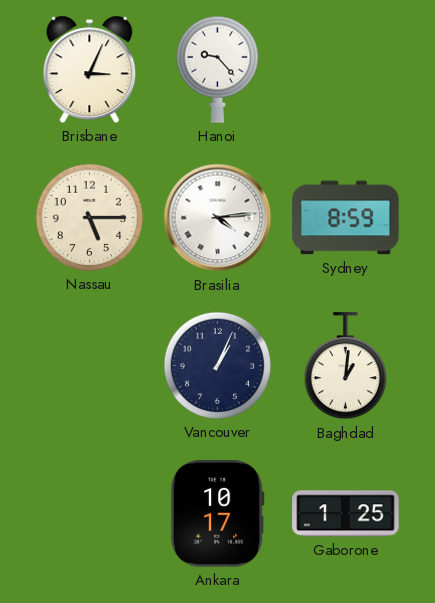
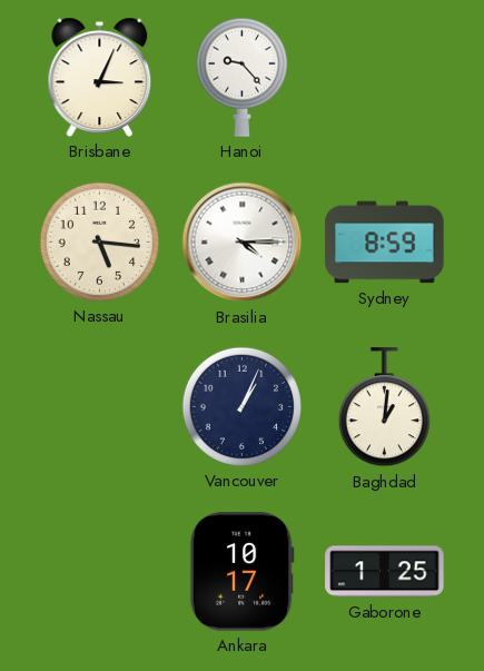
Nassau: 5:15 -> 5:16
Brasilia: 4:14 -> 4:15
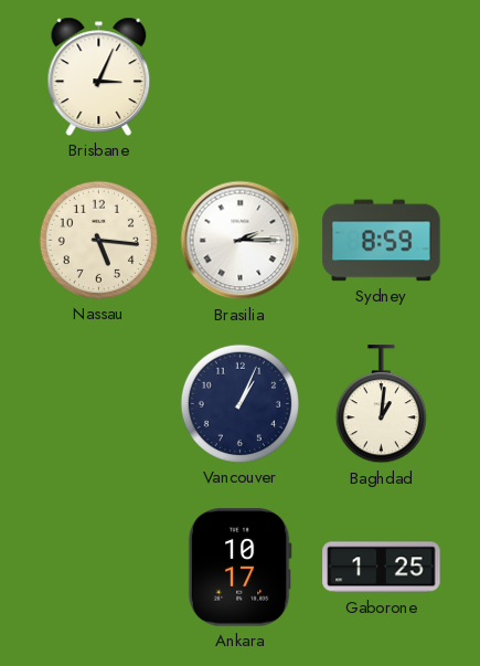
Hanoi: 9:23 -> none
Brasilia: 4:15 -> 2:15
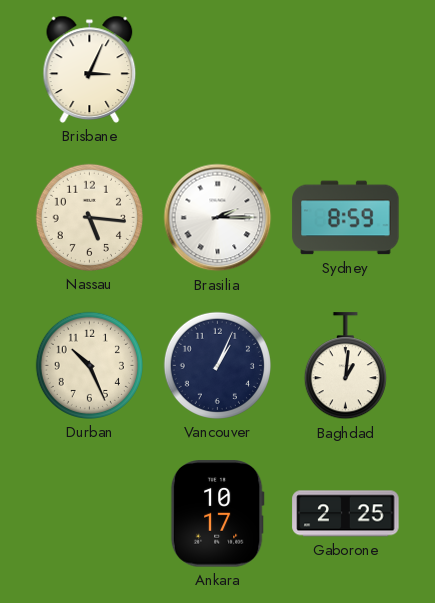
Durban: none -> 10:26
Gaborone: 1:25 -> 2:25
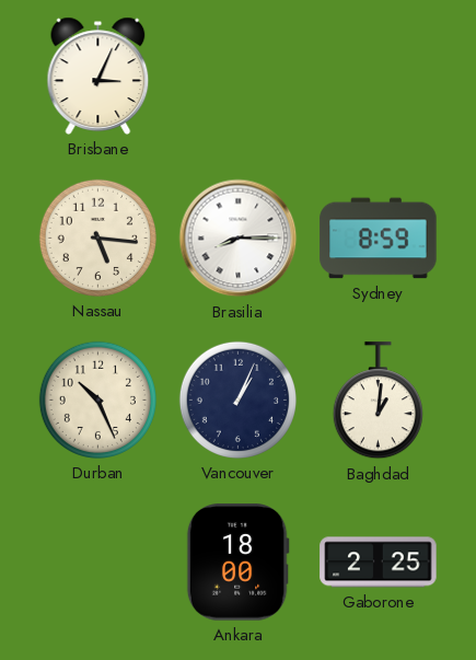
Brasilia: 2:15 -> 8:15
Ankara: 10:17 -> 18:00
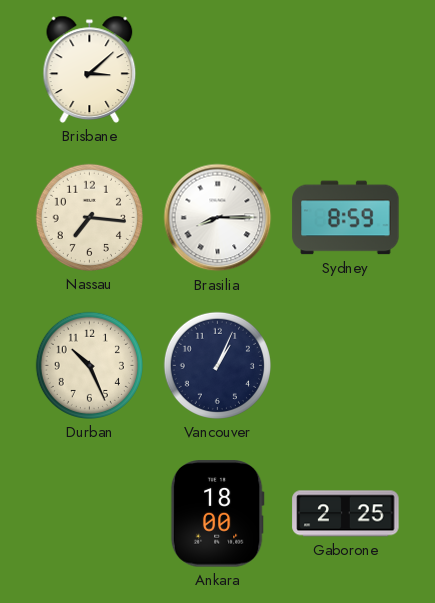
Brisbane: 3:04 -> 3:08
Nassau: 5:16 -> 7:16
Baghdad: 1:01 -> none
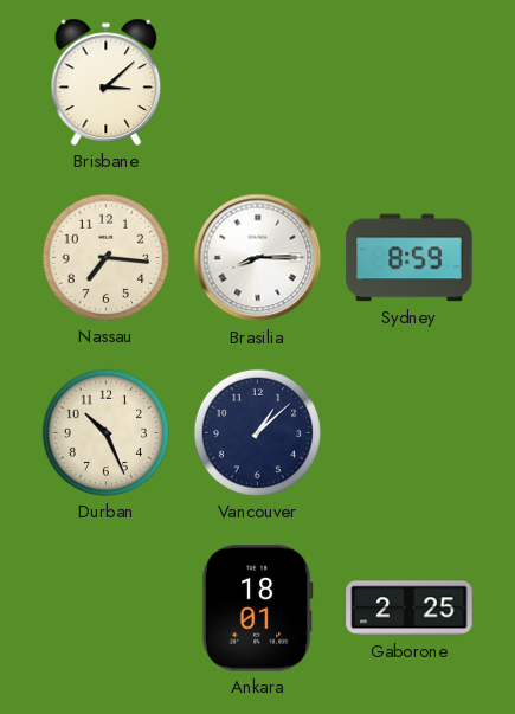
Vancouver: 1:04 -> 1:08
Ankara: 18:00 -> 18:01
